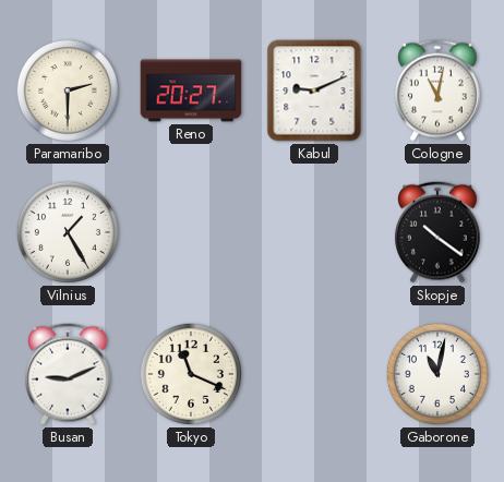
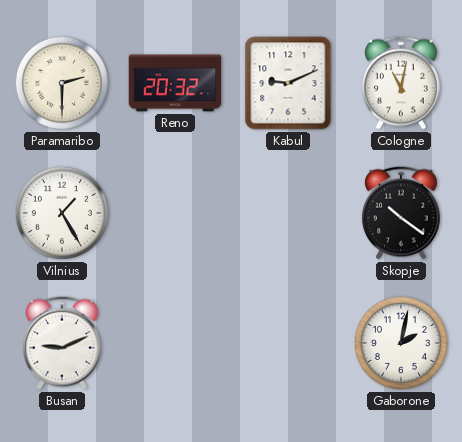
Reno: 20:27 -> 20:32
Tokyo: 11:19 -> none
Gaborone: 11:02 -> 2:02
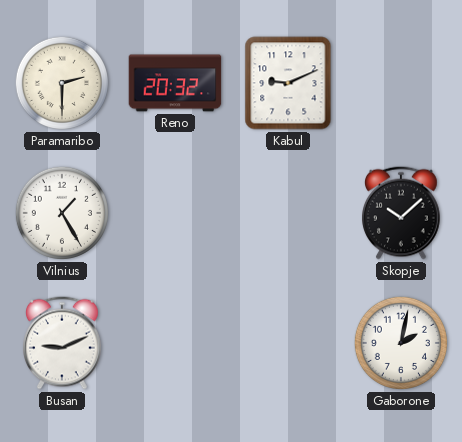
Cologne: 11:02 -> none
Skopje: 10:21 -> 10:08
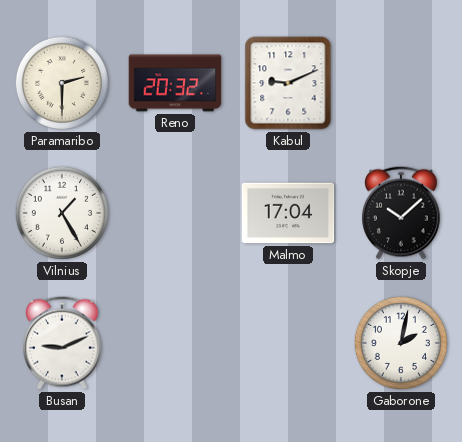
Malmo: none -> 17:04
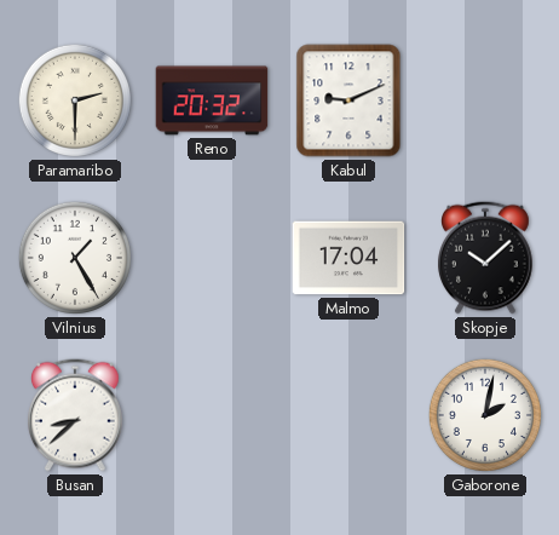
Busan: 9:11 -> 8:38
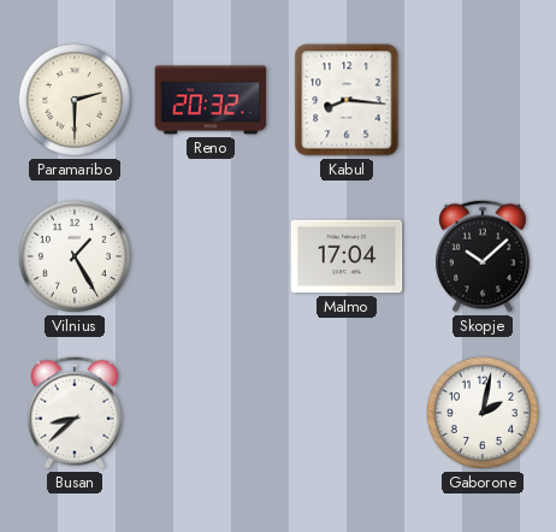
Kabul: 9:11 -> 8:16
